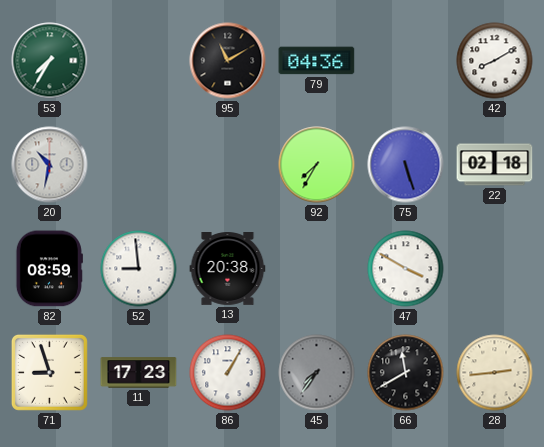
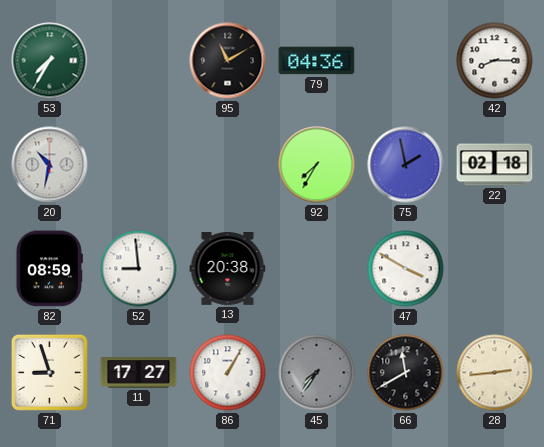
42: 8:10 -> 8:15
75: 5:27 -> 1:58
11: 17:23 -> 17:27
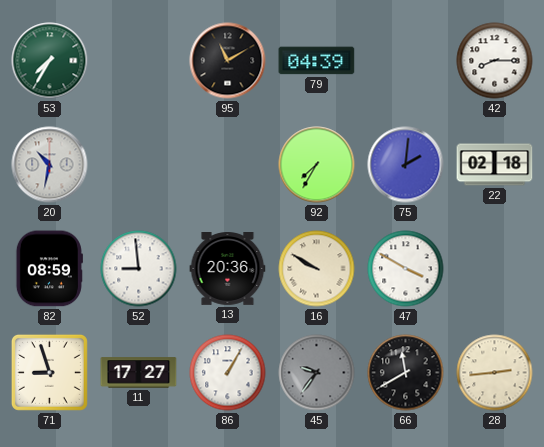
79: 04:36 -> 04:39
75: 1:58 -> 2:01
13: 20:38 -> 20:36
16: none -> 9:50
45: 7:36 -> 9:36
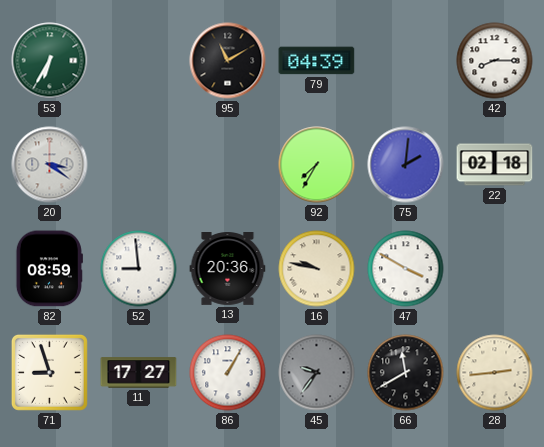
53: 7:35 -> 6:35
20: 10:32 -> 3:21
16: 9:50 -> 9:47
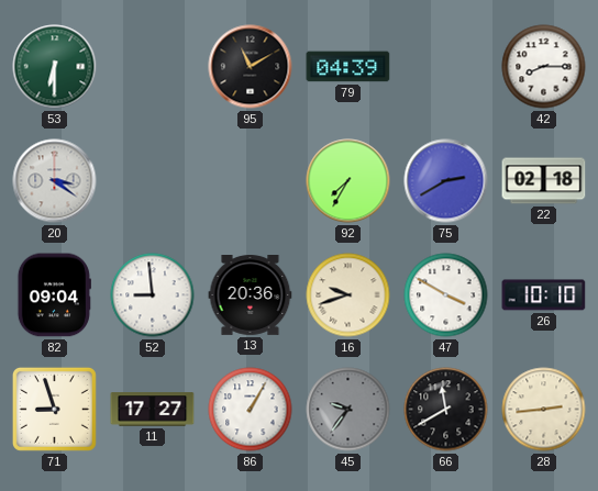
53: 6:35 -> 6:30
75: 2:01 -> 2:40
82: 08:59 -> 09:04
16: 9:47 -> 9:42
26: none -> 10:10
